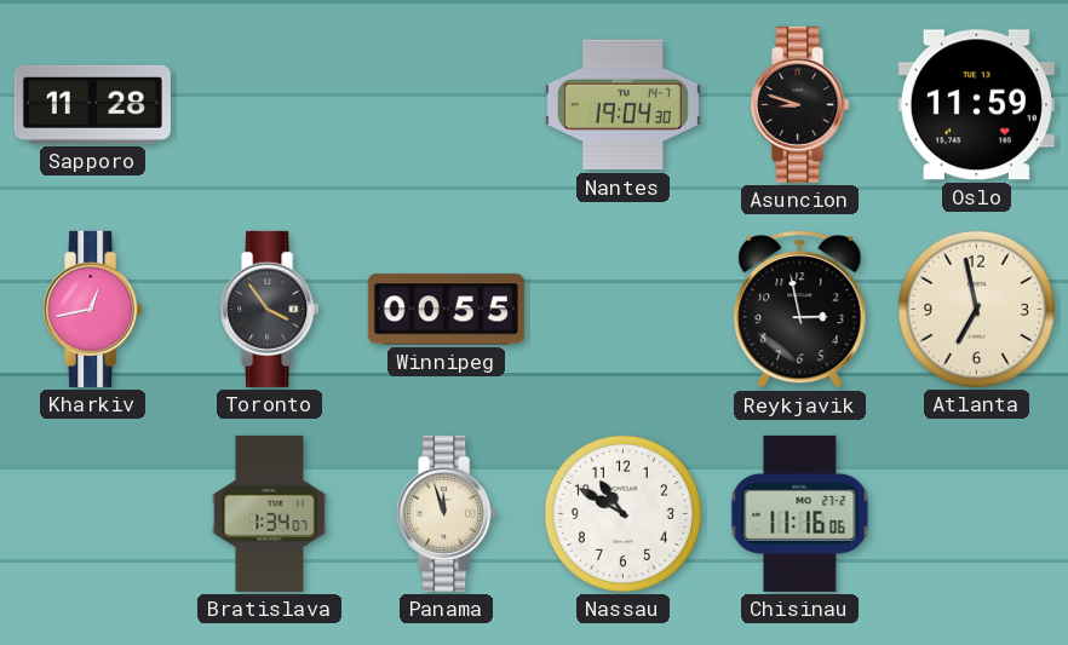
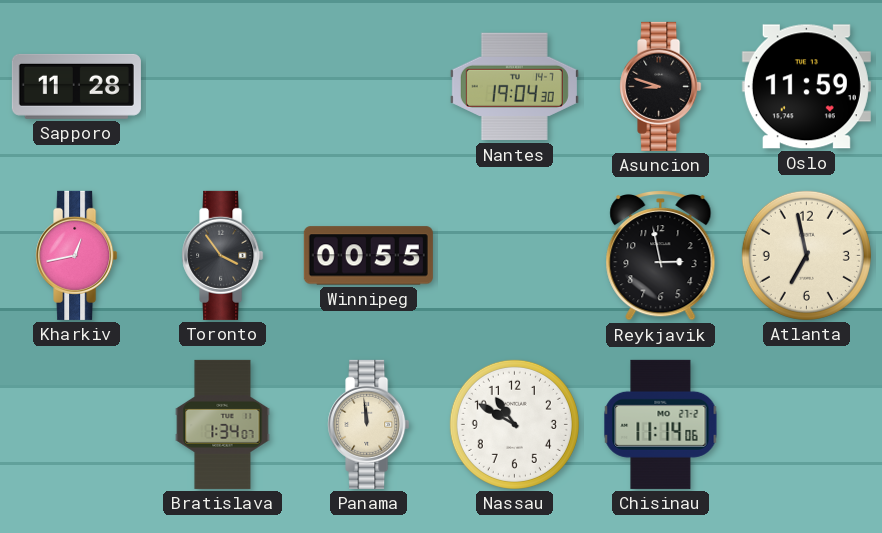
Panama: 11:57 -> 11:59
Chisinau: 11:16 -> 11:14
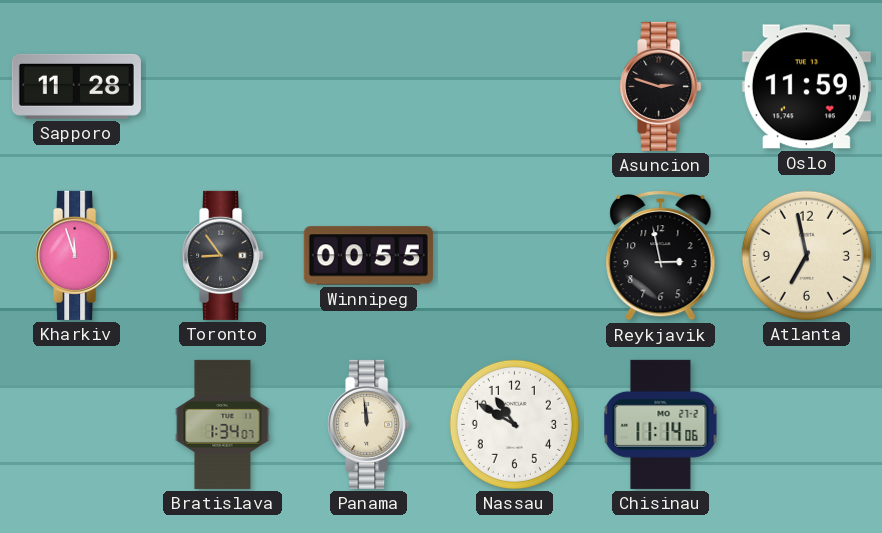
Nantes: 19:04 -> none
Asuncion: 8:48 -> 2:48
Kharkiv: 12:43 -> 11:57
Toronto: 3:54 -> 8:54
